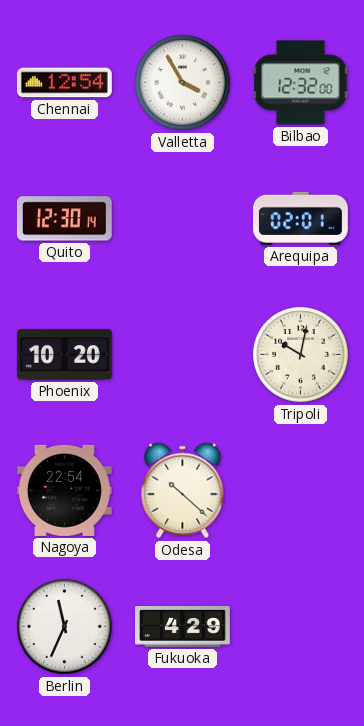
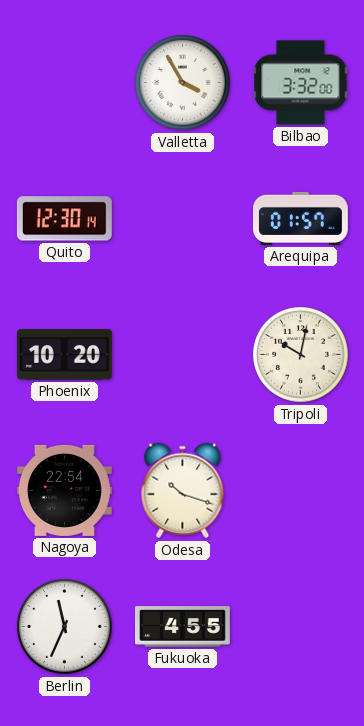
Chennai: 12:54 -> none
Bilbao: 12:32 -> 3:32
Arequipa: 02:01 -> 01:57
Odesa: 10:22 -> 10:18
Fukuoka: 4:29 -> 4:55
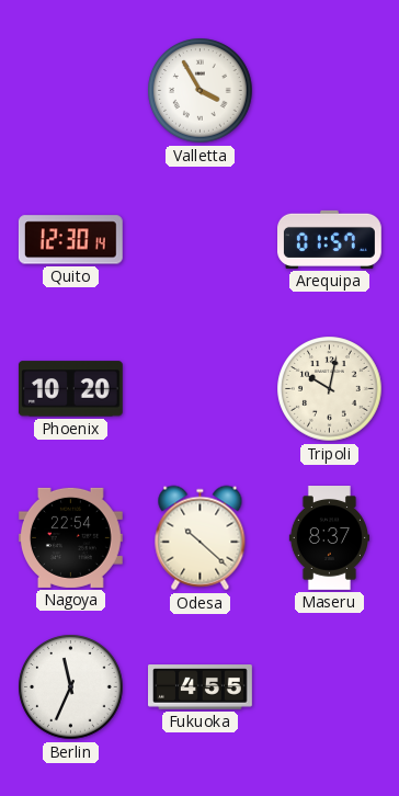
Bilbao: 3:32 -> none
Odesa: 10:18 -> 10:22
Maseru: none -> 8:37
